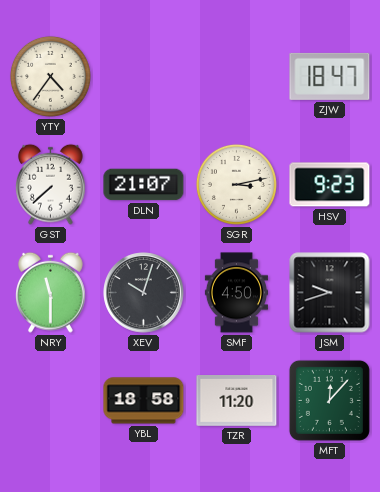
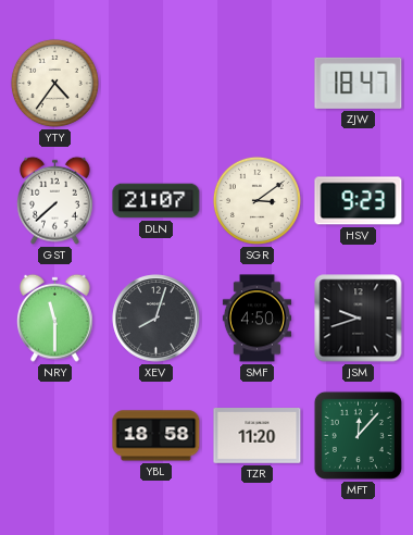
SGR: 3:13 -> 3:09
XEV: 10:03 -> 8:03
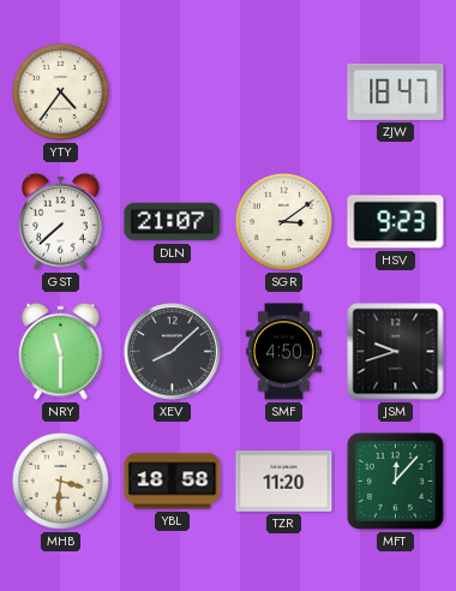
XEV: 8:03 -> 8:08
MHB: none -> 3:31
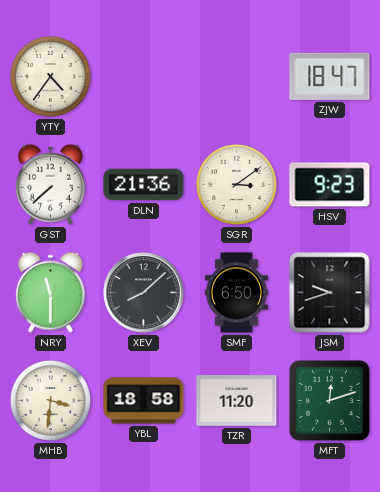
DLN: 21:07 -> 21:36
SMF: 4:50 -> 6:50
MFT: 12:07 -> 12:12
